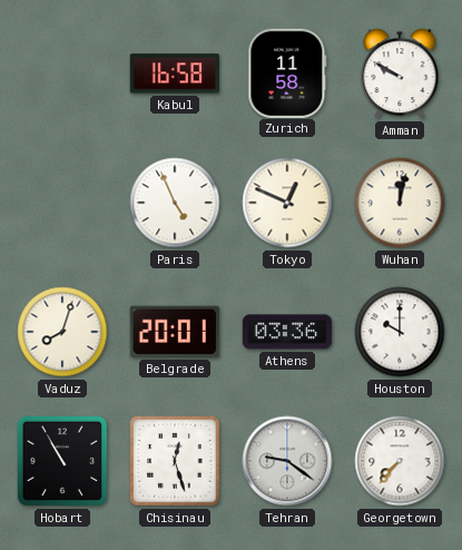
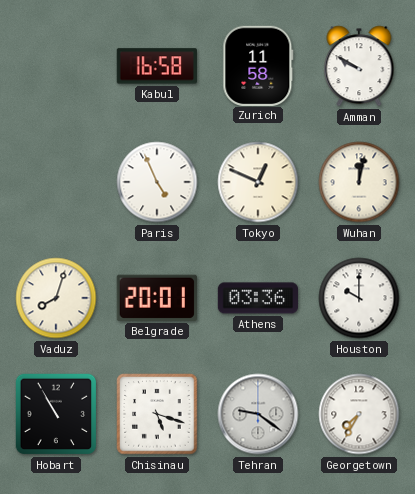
Chisinau: 12:27 -> 5:18
Georgetown: 7:37 -> 7:35
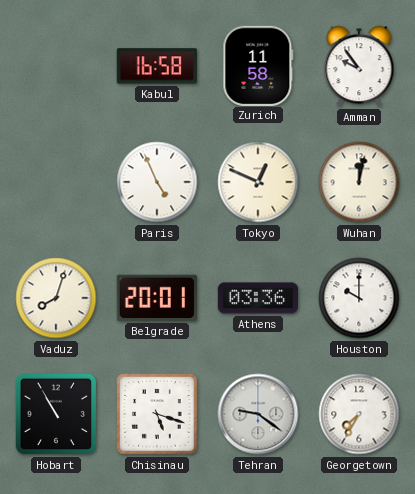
Amman: 9:50 -> 9:54
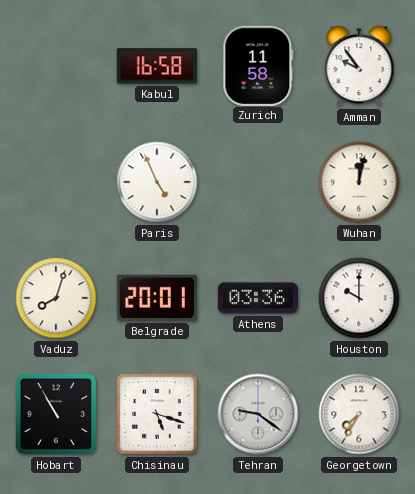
Tokyo: 12:49 -> none
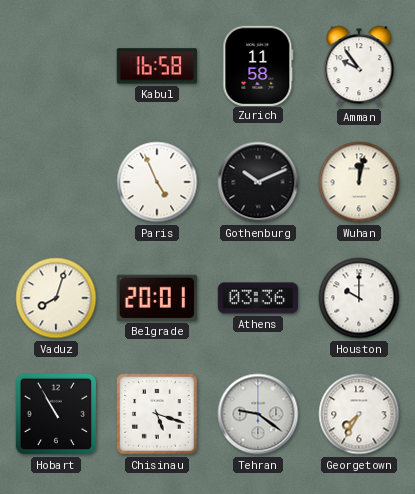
Gothenburg: none -> 10:11
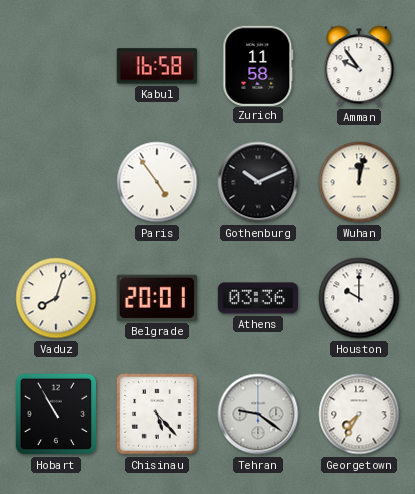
Paris: 4:56 -> 4:54
Chisinau: 5:18 -> 5:23
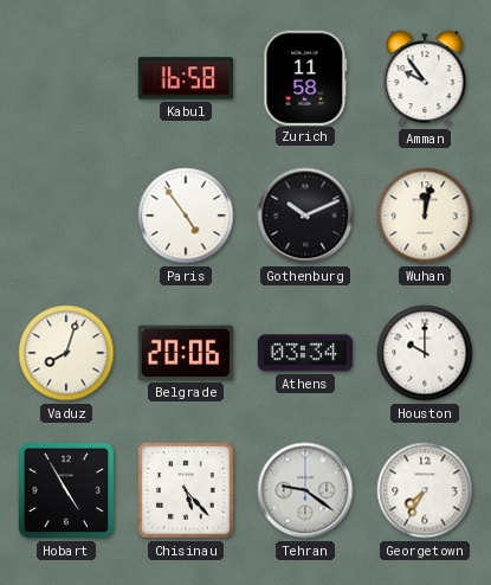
Belgrade: 20:01 -> 20:06
Athens: 03:36 -> 03:34
Hobart: 10:55 -> 4:55
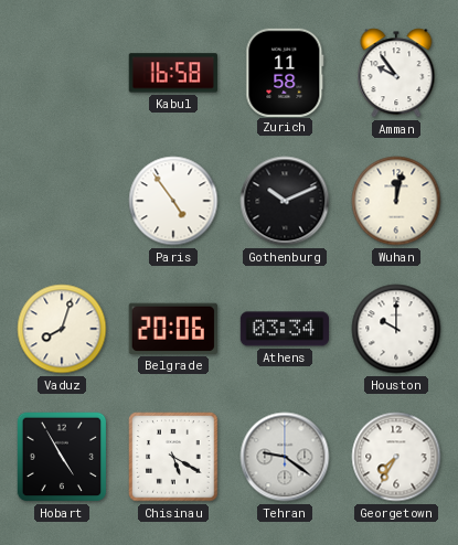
Chisinau: 5:23 -> 5:20
